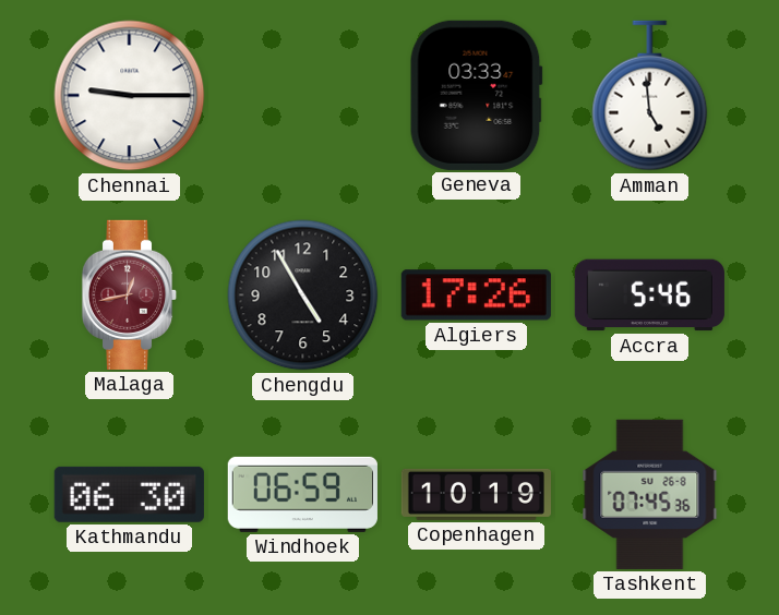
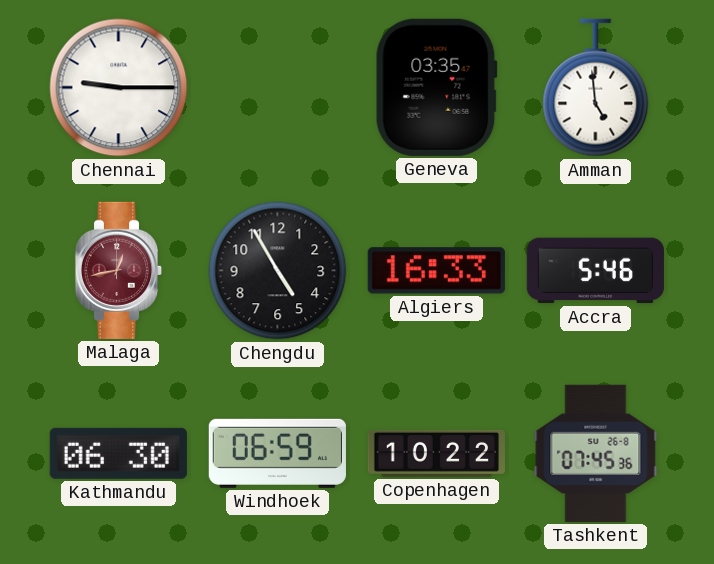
Geneva: 03:33 -> 03:35
Algiers: 17:26 -> 16:33
Copenhagen: 10:19 -> 10:22
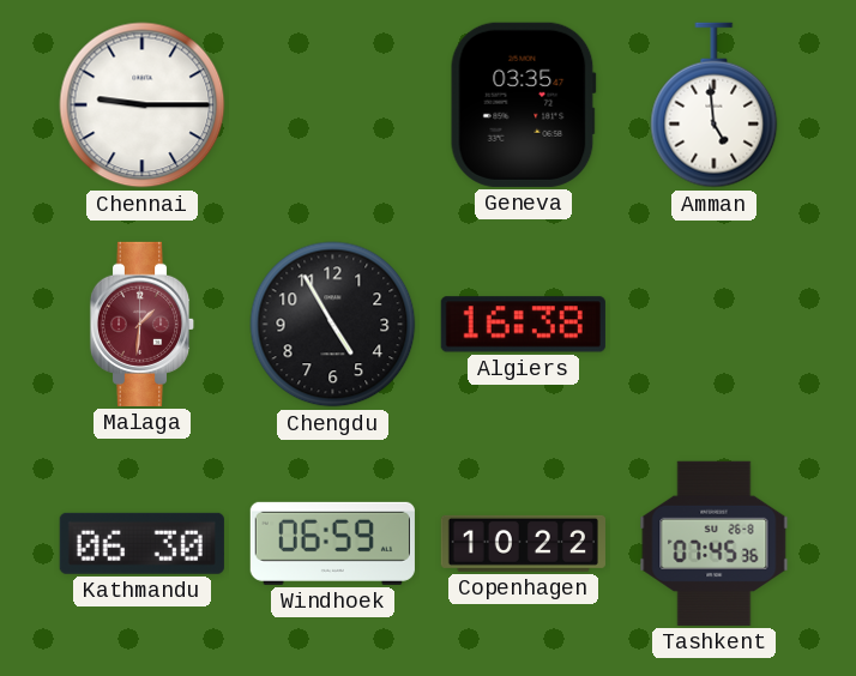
Malaga: 12:43 -> 1:31
Algiers: 16:33 -> 16:38
Accra: 5:46 -> none
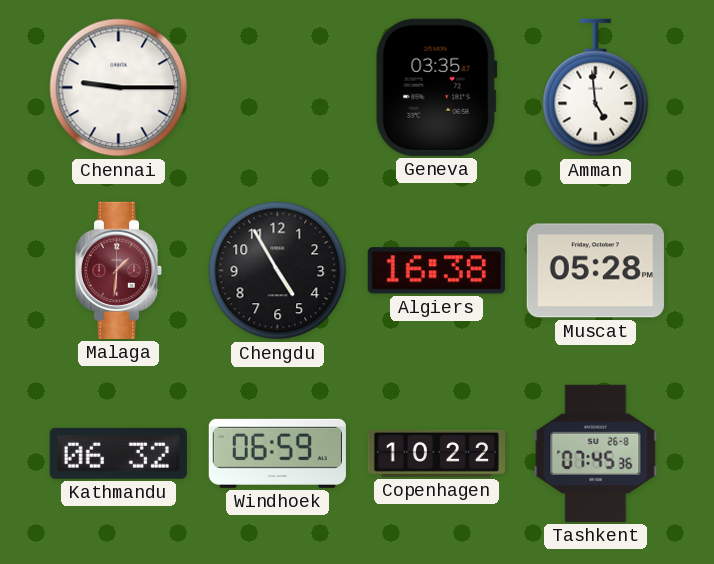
Muscat: none -> 05:28
Kathmandu: 06:30 -> 06:32
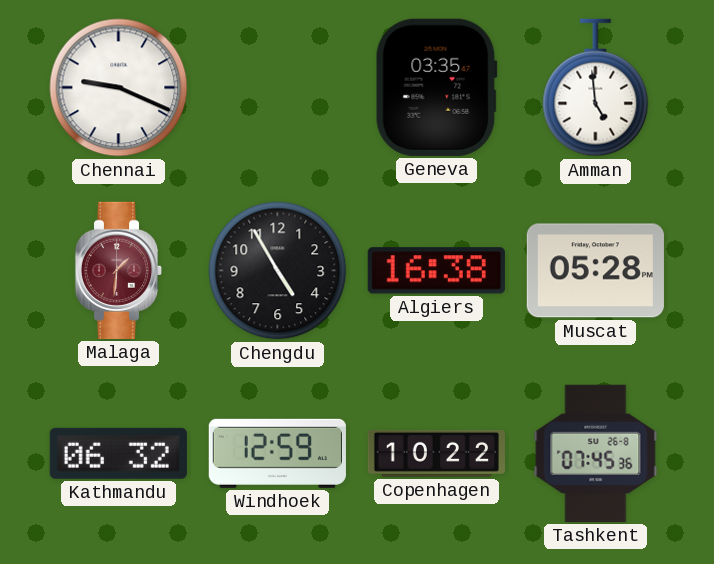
Chennai: 9:15 -> 9:19
Windhoek: 06:59 -> 12:59
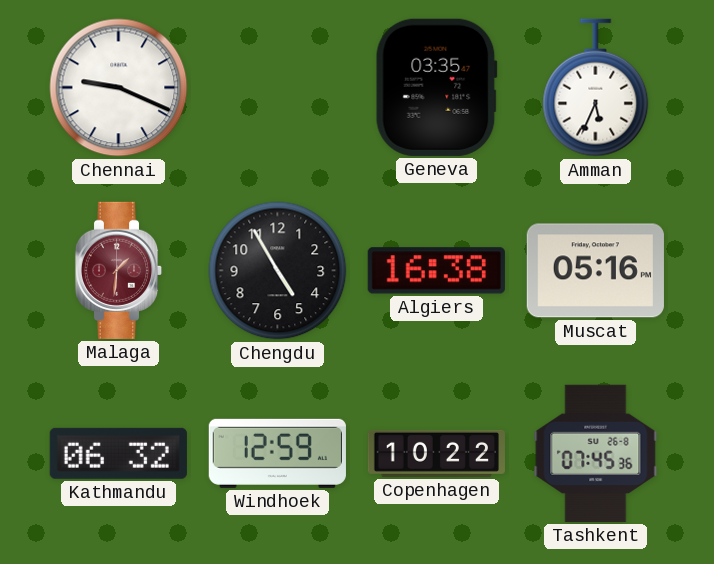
Amman: 4:59 -> 5:34
Muscat: 05:28 -> 05:16
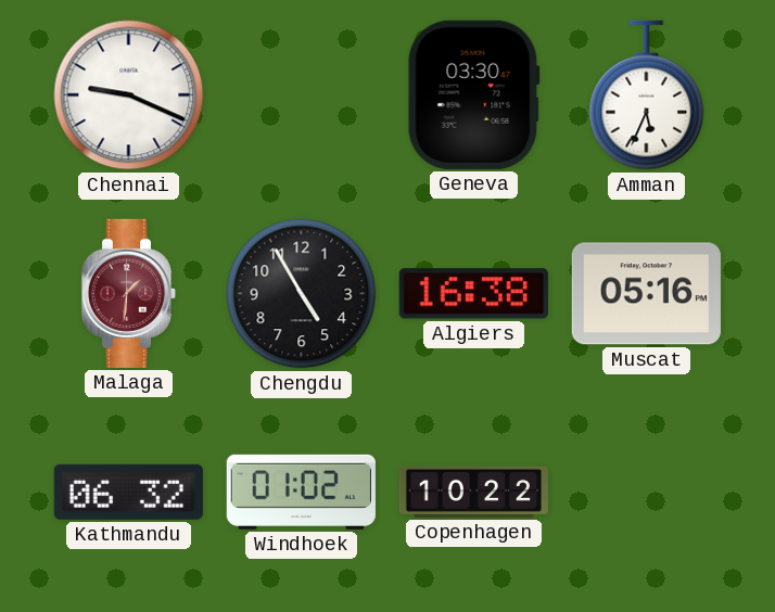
Geneva: 03:35 -> 03:30
Windhoek: 12:59 -> 01:02
Tashkent: 07:45 -> none
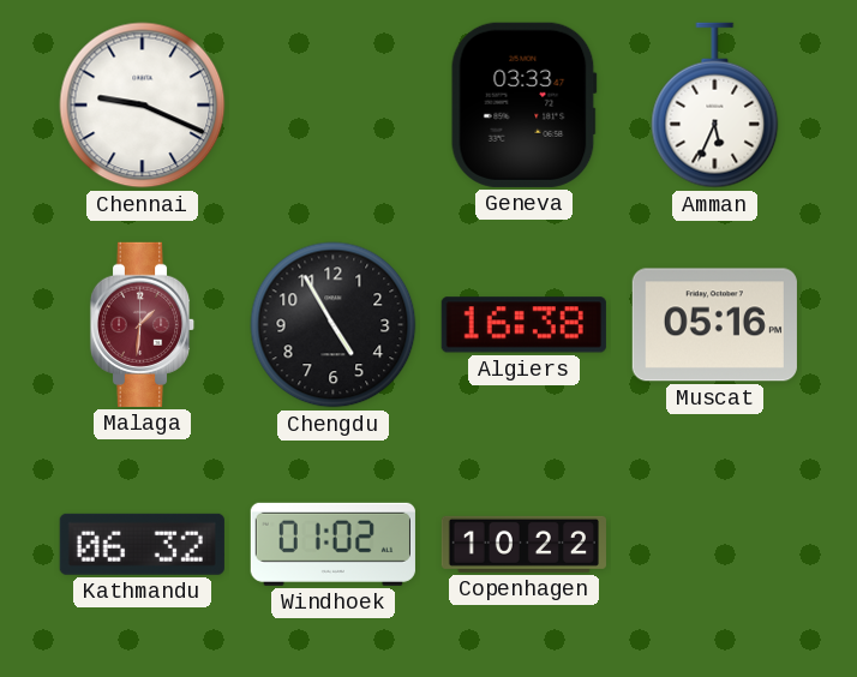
Geneva: 03:30 -> 03:33
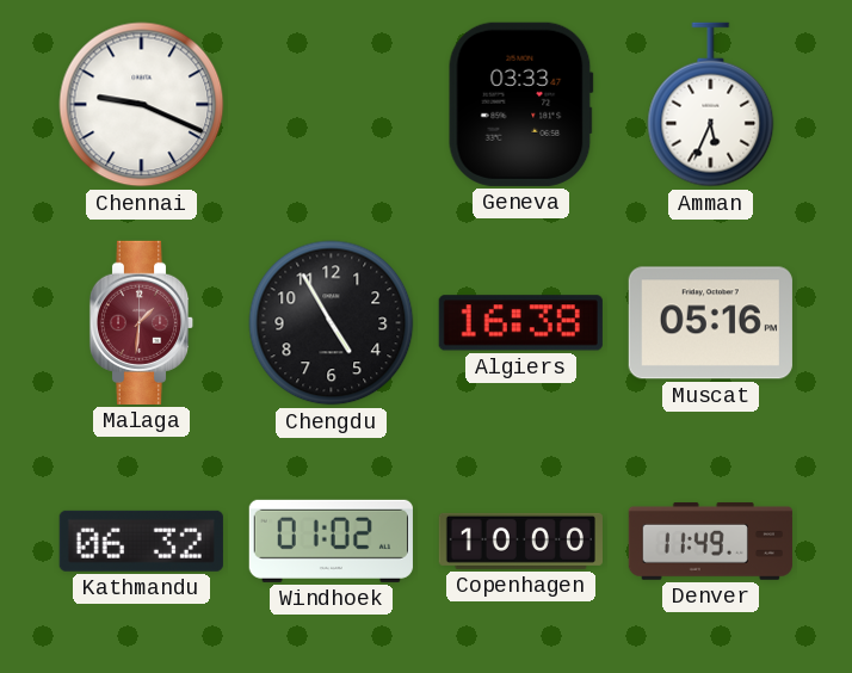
Copenhagen: 10:22 -> 10:00
Denver: none -> 11:49
